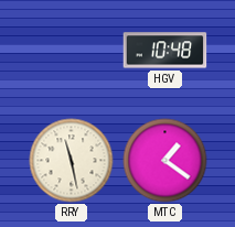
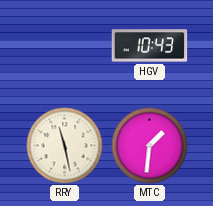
HGV: 10:48 -> 10:43
MTC: 1:21 -> 1:31
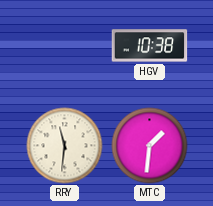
HGV: 10:43 -> 10:38
RRY: 11:28 -> 11:31
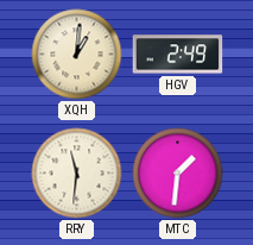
XQH: none -> 1:01
HGV: 10:38 -> 2:49
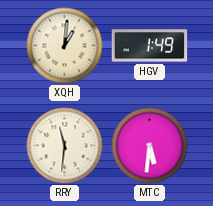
HGV: 2:49 -> 1:49
MTC: 1:31 -> 5:31
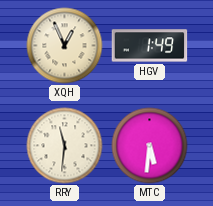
XQH: 1:01 -> 12:56
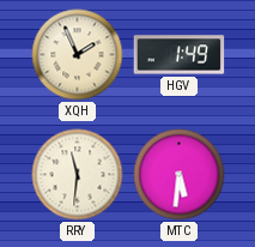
XQH: 12:56 -> 1:56
